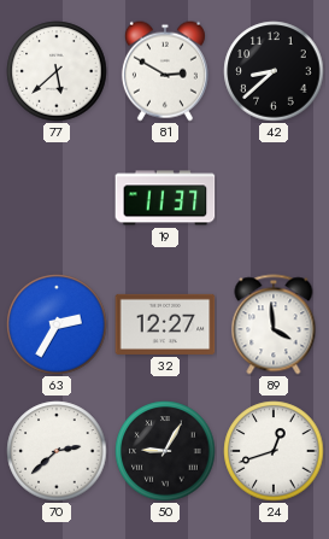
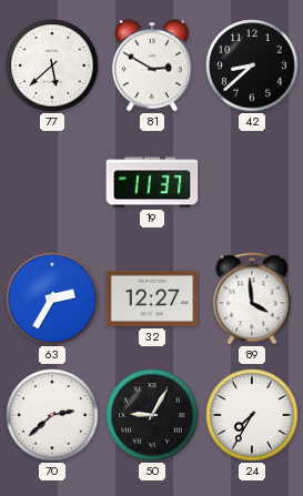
24: 12:42 -> 7:35
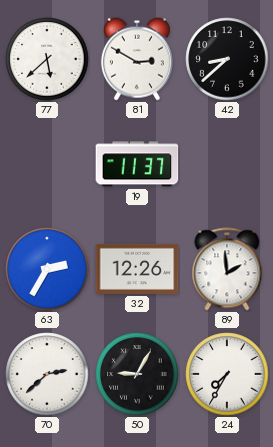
32: 12:27 -> 12:26
89: 3:59 -> 1:59
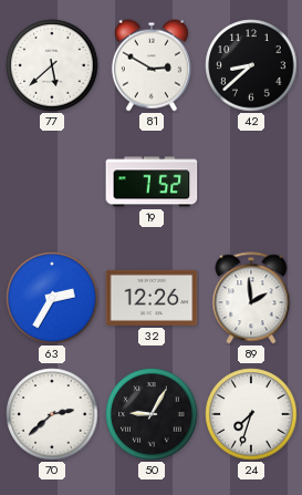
19: 11:37 -> 7:52
24: 7:35 -> 7:33
